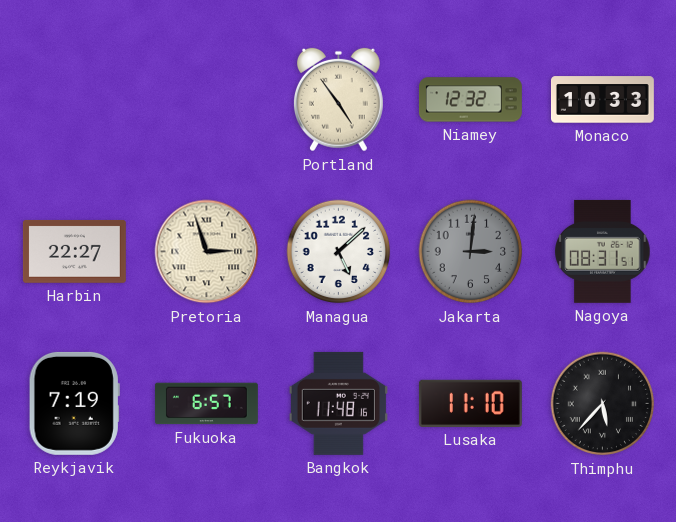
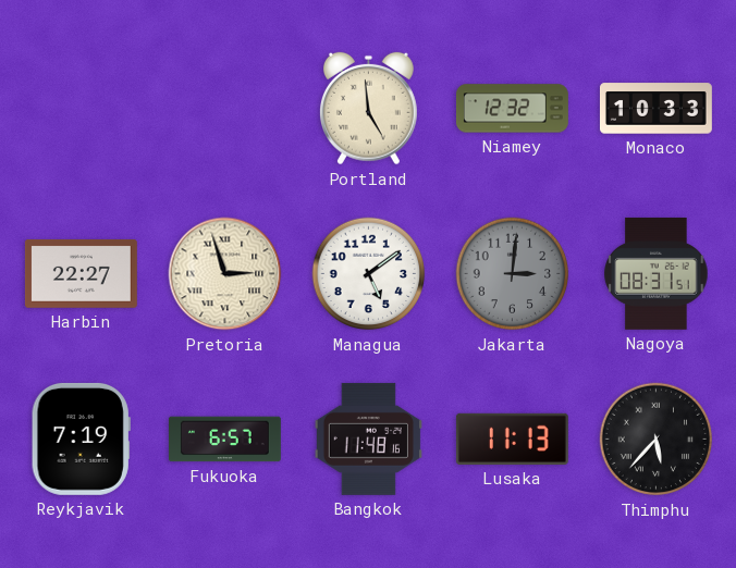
Portland: 4:54 -> 4:59
Managua: 5:08 -> 5:09
Lusaka: 11:10 -> 11:13
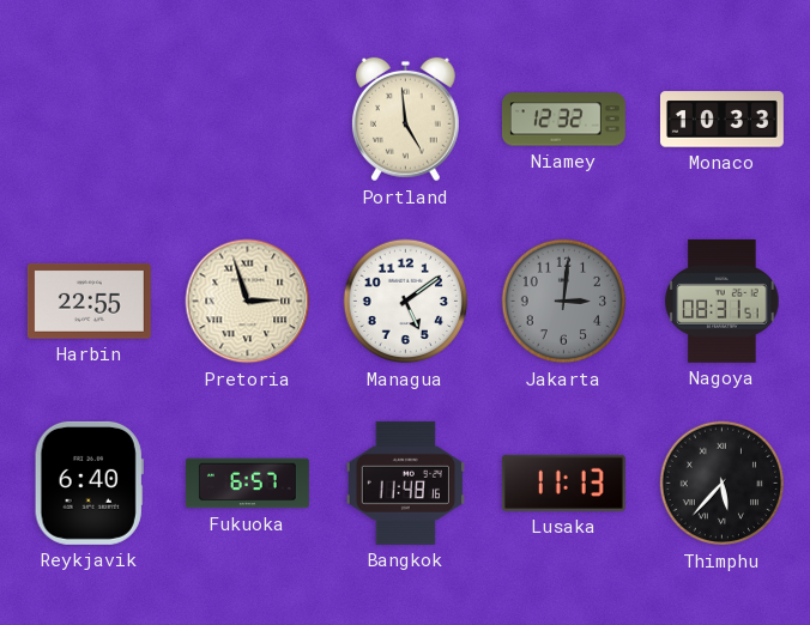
Harbin: 22:27 -> 22:55
Reykjavik: 7:19 -> 6:40
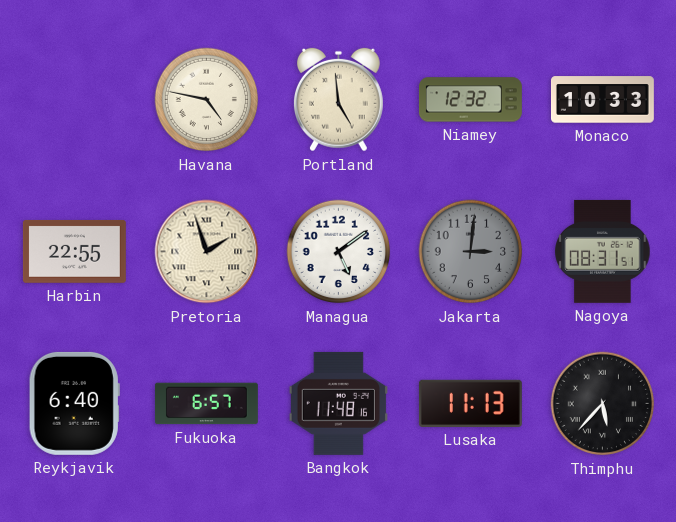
Havana: none -> 4:47
Pretoria: 2:57 -> 1:57
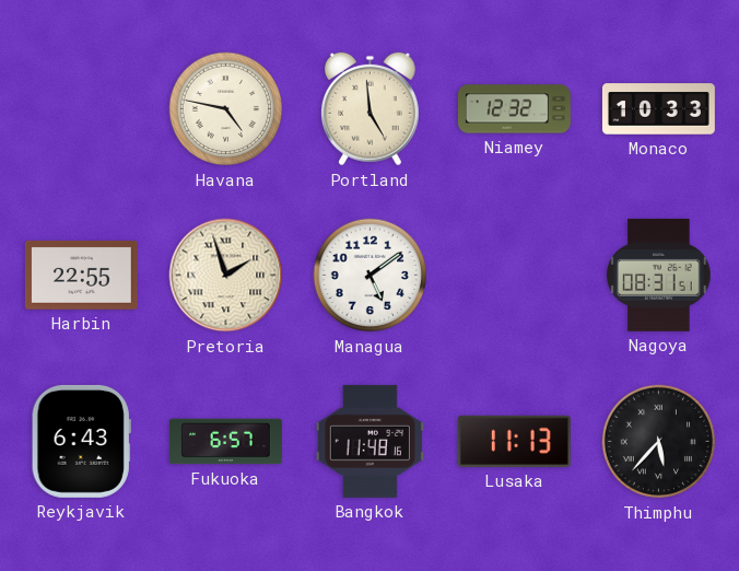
Jakarta: 3:01 -> none
Reykjavik: 6:40 -> 6:43
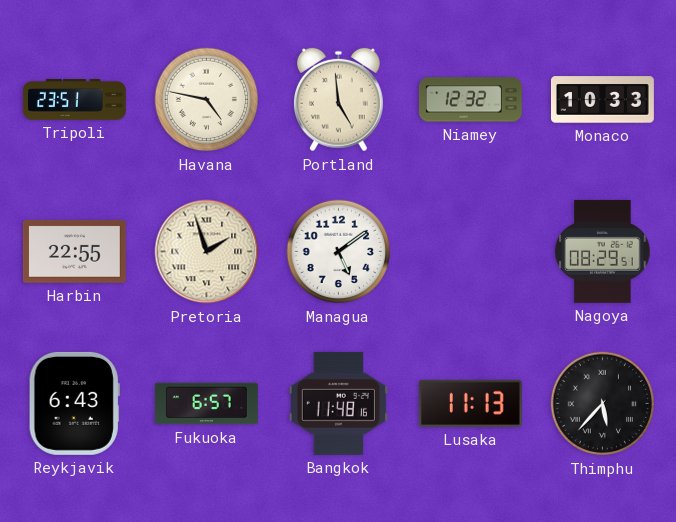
Tripoli: none -> 23:51
Nagoya: 08:31 -> 08:29
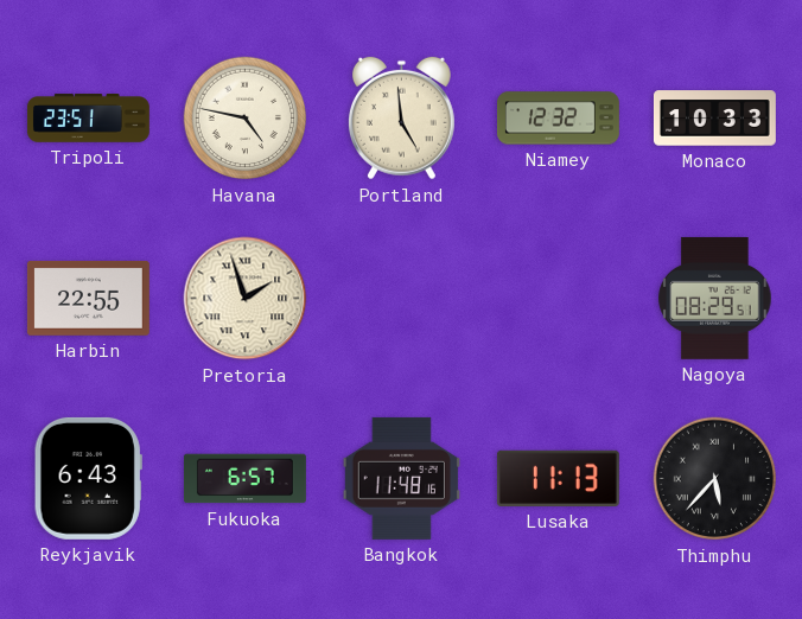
Managua: 5:09 -> none
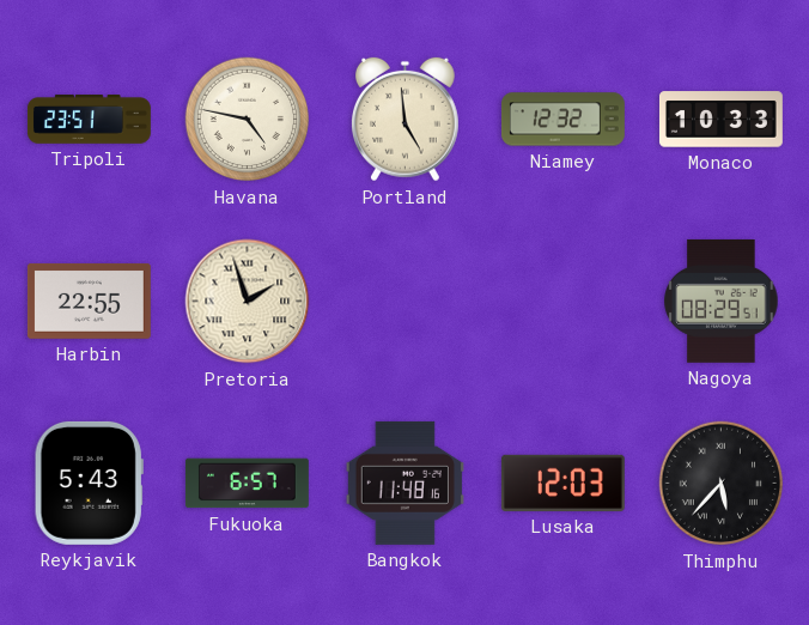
Reykjavik: 6:43 -> 5:43
Lusaka: 11:13 -> 12:03
